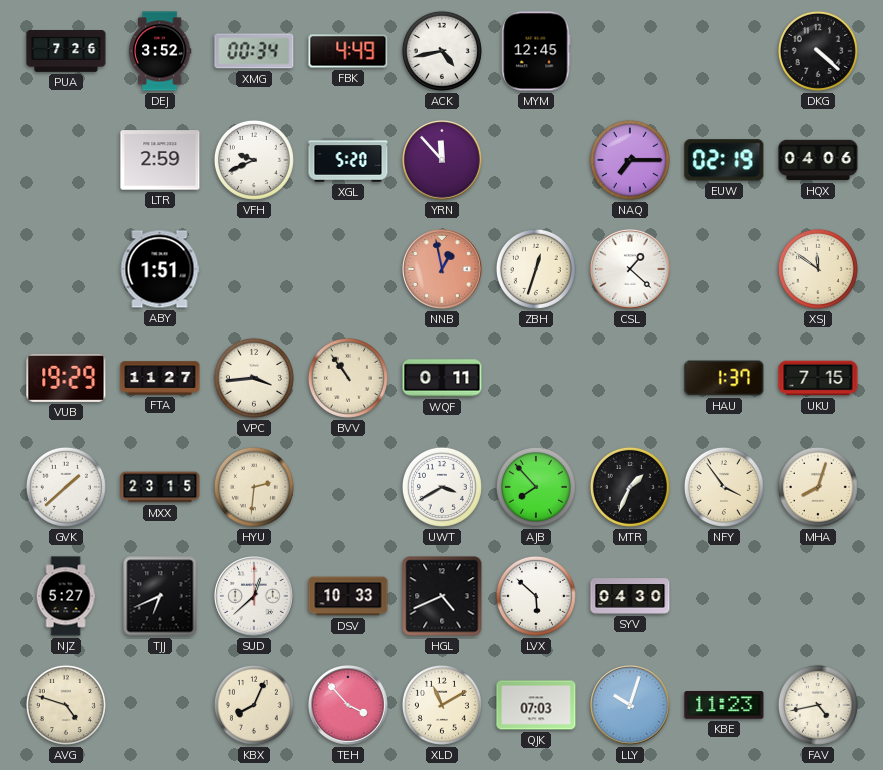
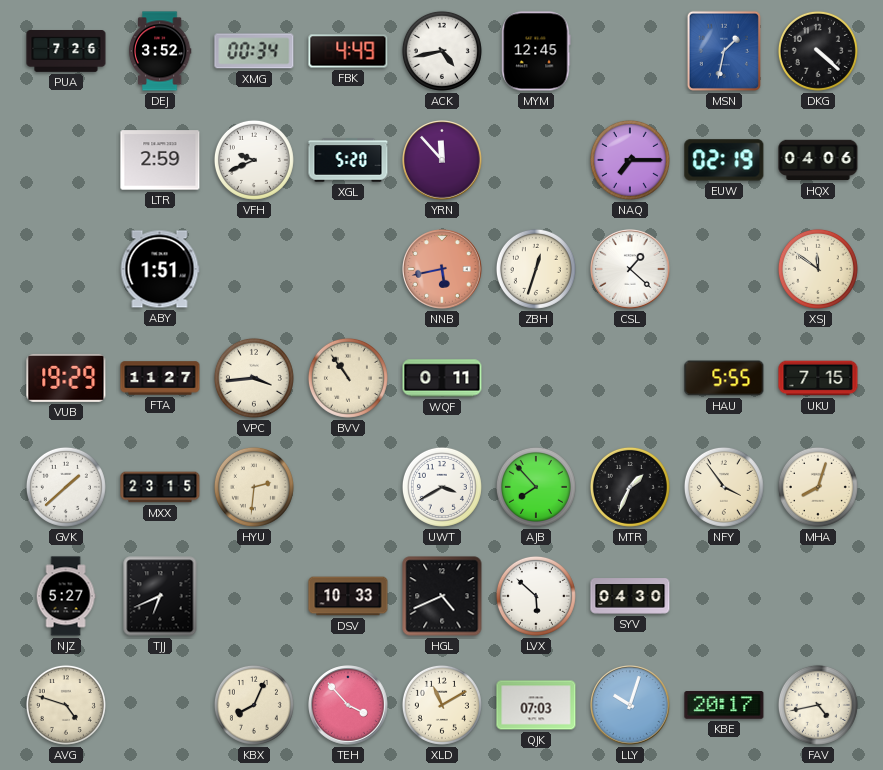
MSN: none -> 1:32
NNB: 12:58 -> 5:43
HAU: 1:37 -> 5:55
SUD: 12:38 -> none
KBE: 11:23 -> 20:17
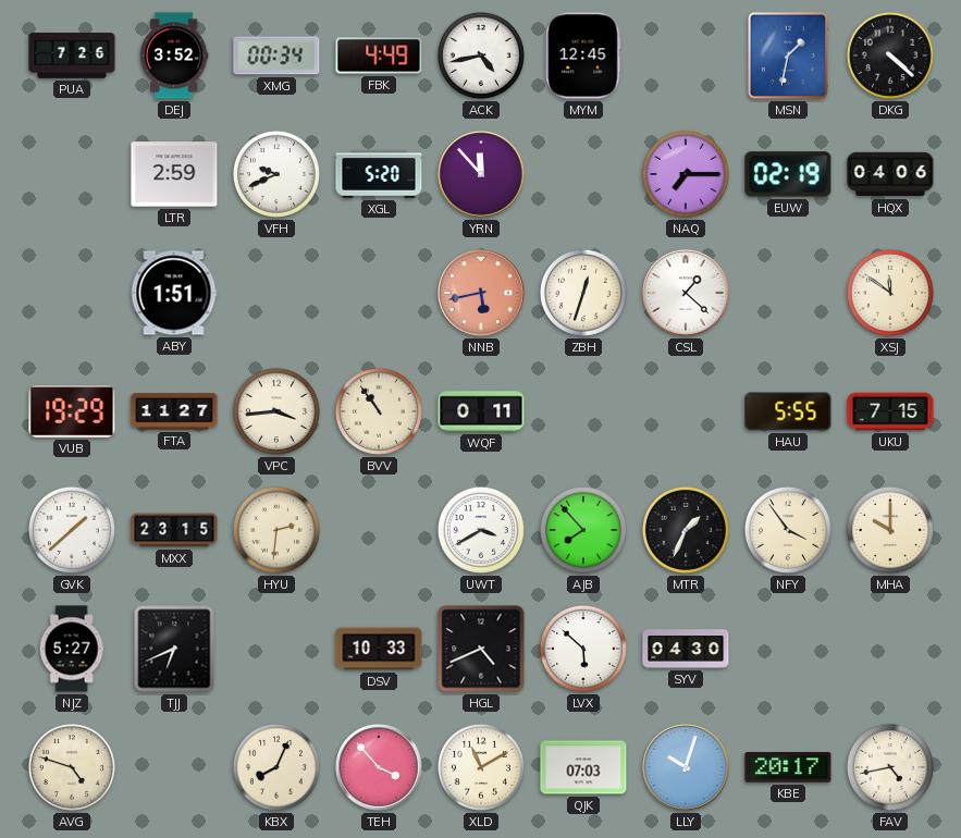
MHA: 8:03 -> 10:00
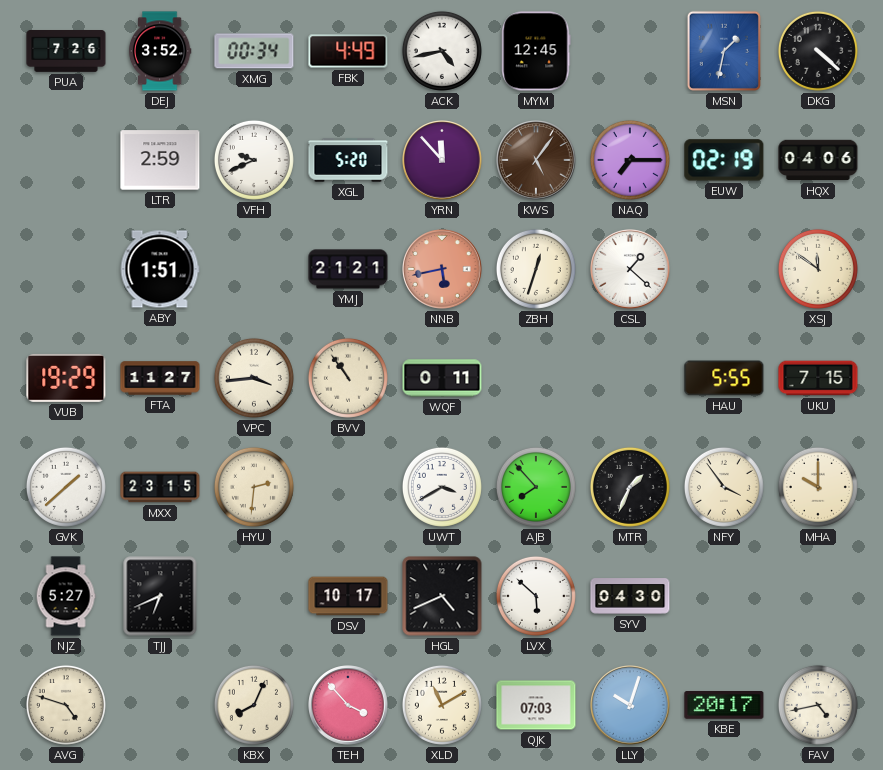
KWS: none -> 5:06
YMJ: none -> 21:21
DSV: 10:33 -> 10:17
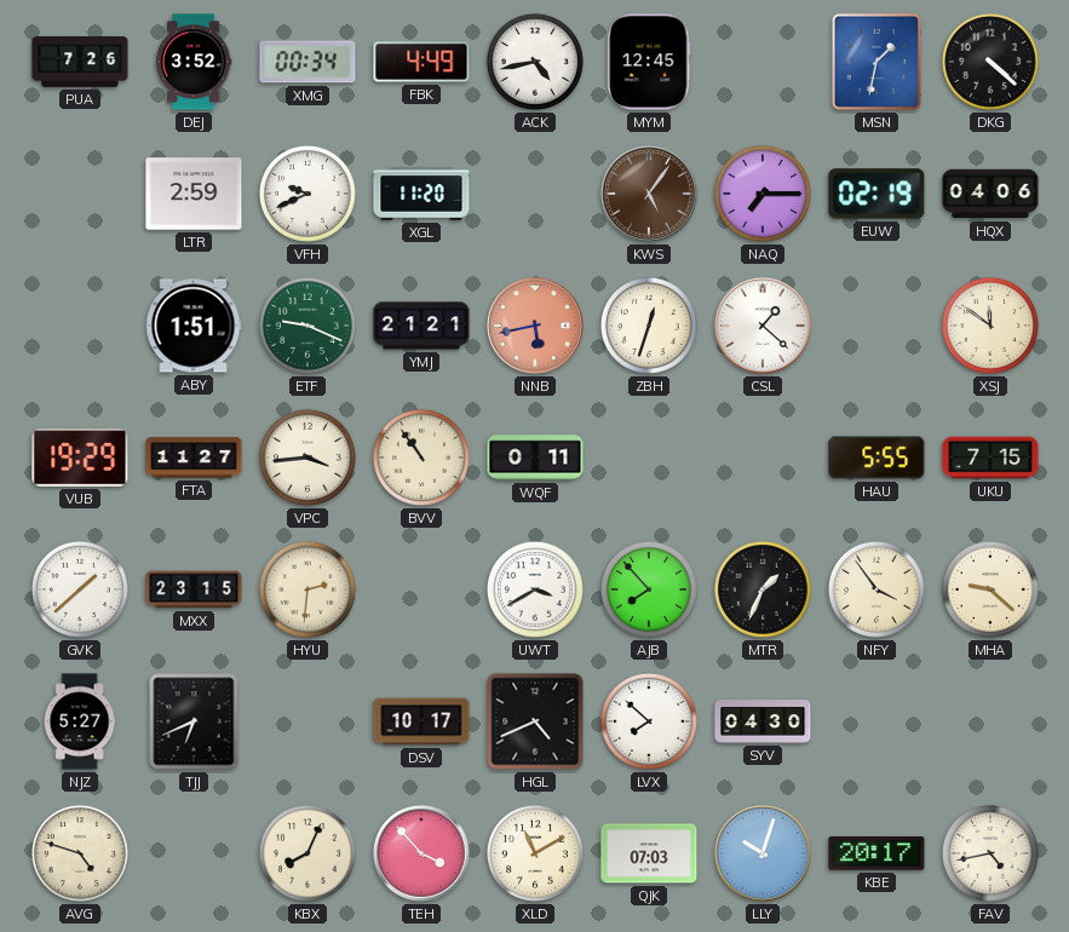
XGL: 5:20 -> 11:20
YRN: 11:53 -> none
ETF: none -> 9:19
MHA: 10:00 -> 9:22
LVX: 5:52 -> 7:52
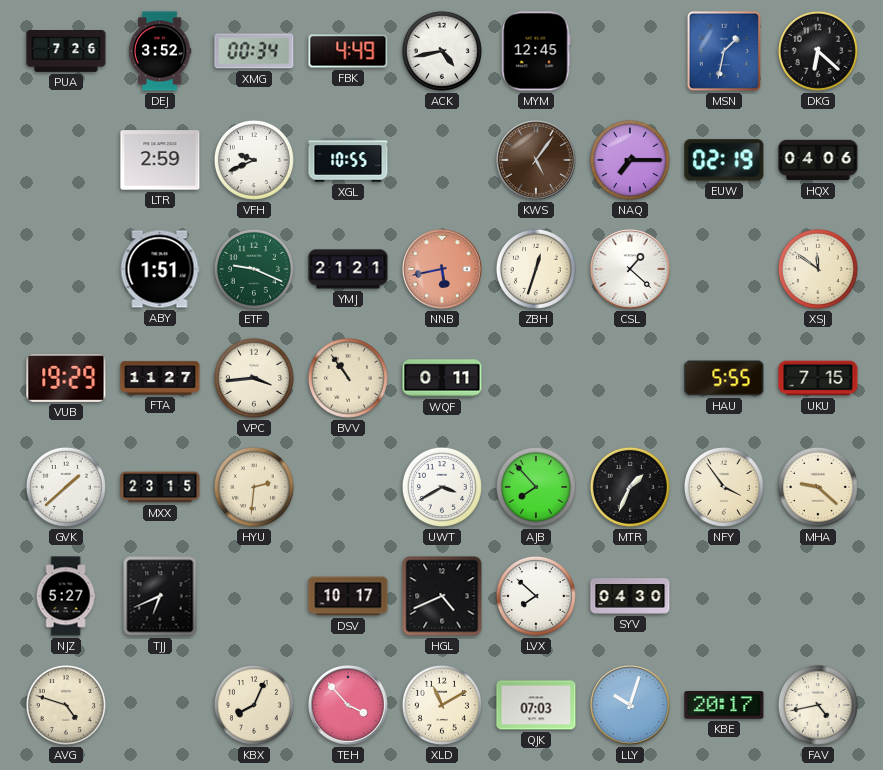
DKG: 4:22 -> 6:22
XGL: 11:20 -> 10:55
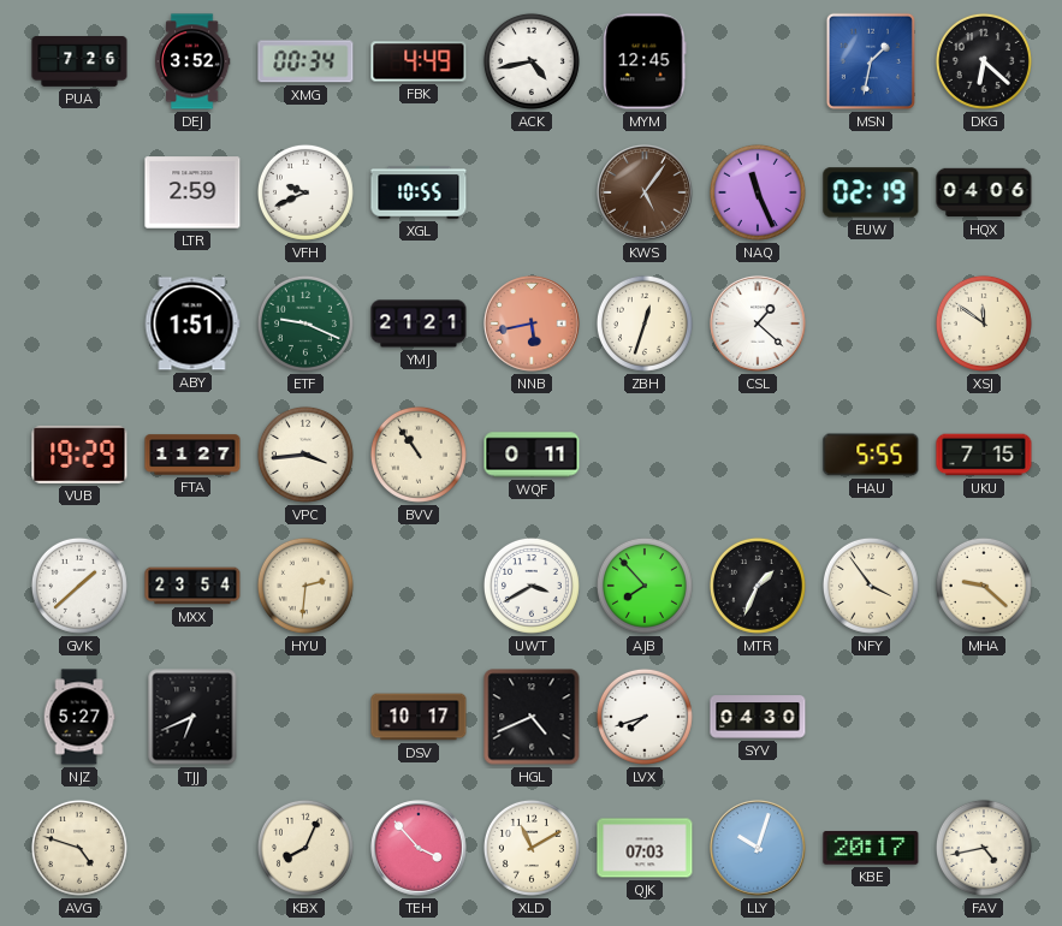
NAQ: 7:15 -> 11:26
MXX: 23:15 -> 23:54
LVX: 7:52 -> 7:42
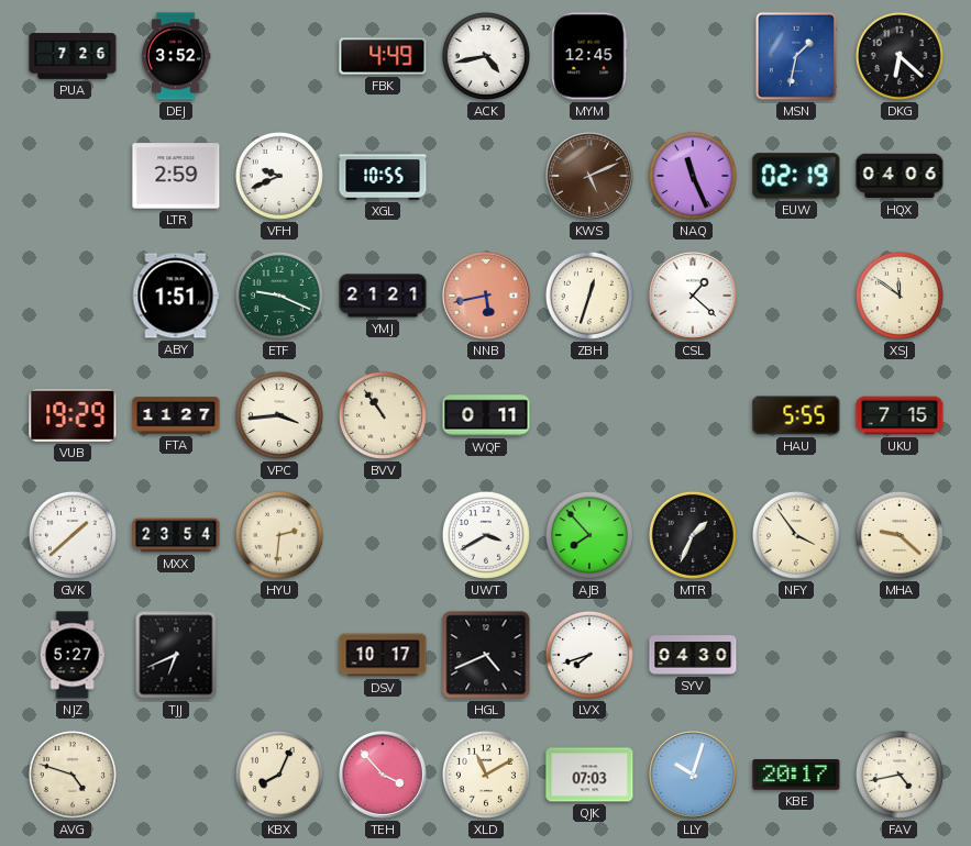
XMG: 00:34 -> none
KWS: 5:06 -> 5:11
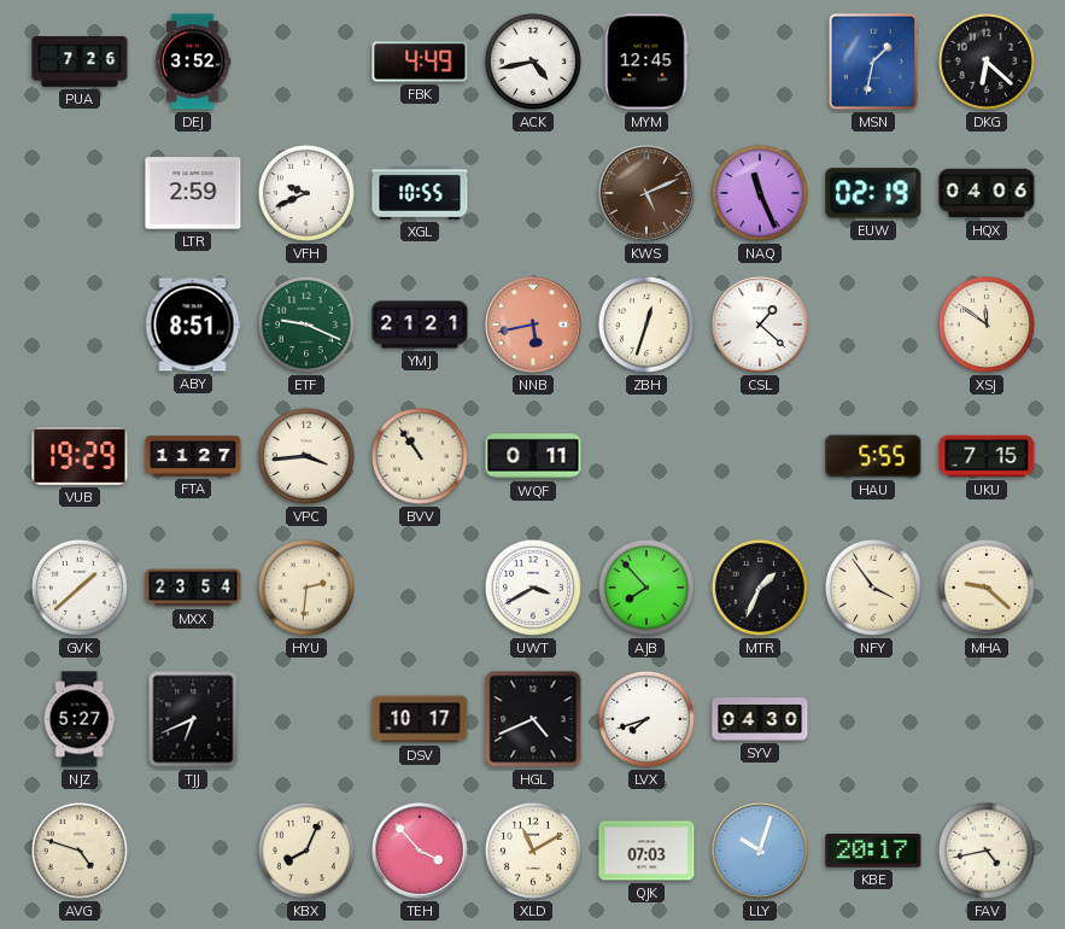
ABY: 1:51 -> 8:51
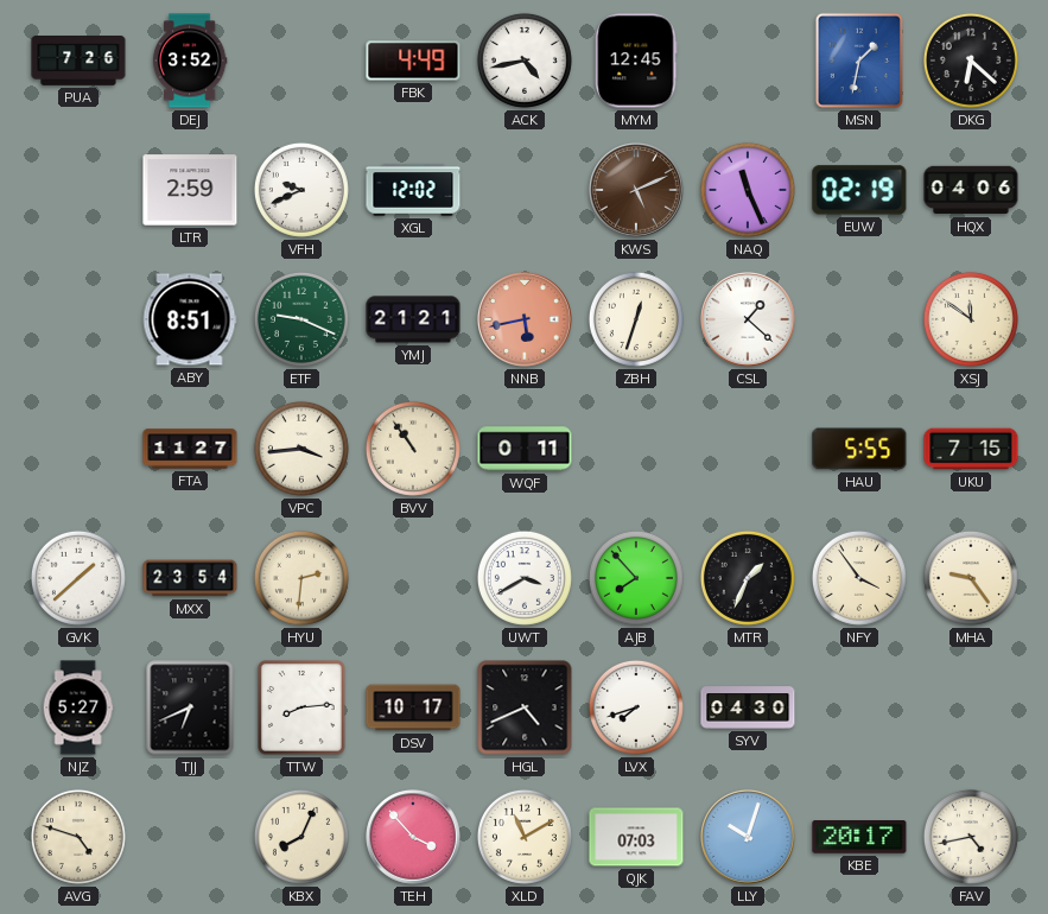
XGL: 10:55 -> 12:02
VUB: 19:29 -> none
MHA: 9:22 -> 9:24
TTW: none -> 8:14
